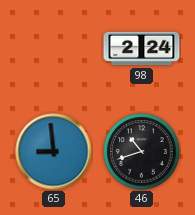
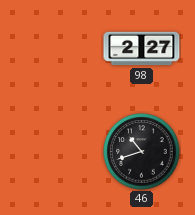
98: 2:24 -> 2:27
65: 8:59 -> none
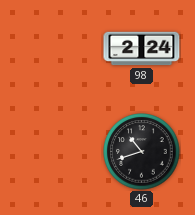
98: 2:27 -> 2:24
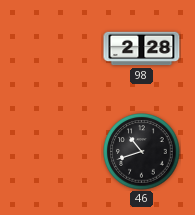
98: 2:24 -> 2:28
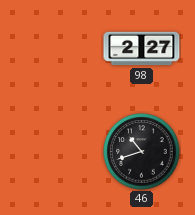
98: 2:28 -> 2:27
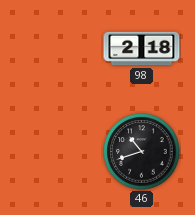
98: 2:27 -> 2:18
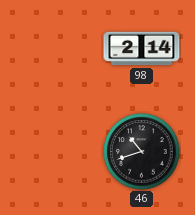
98: 2:18 -> 2:14
